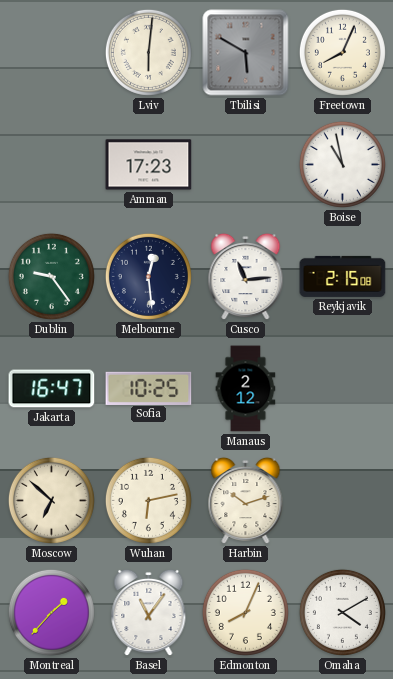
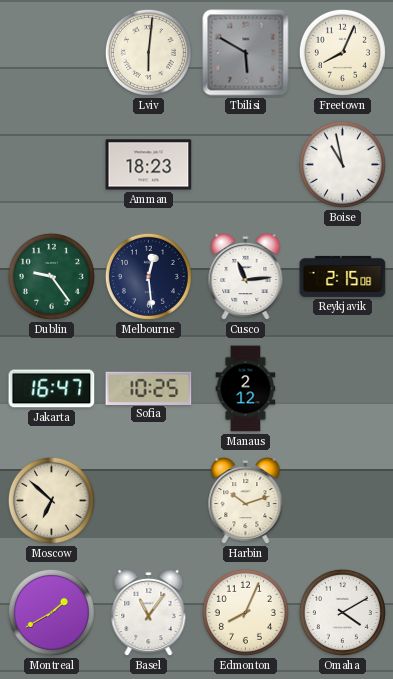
Amman: 17:23 -> 18:23
Wuhan: 6:13 -> none
Montreal: 1:37 -> 1:40
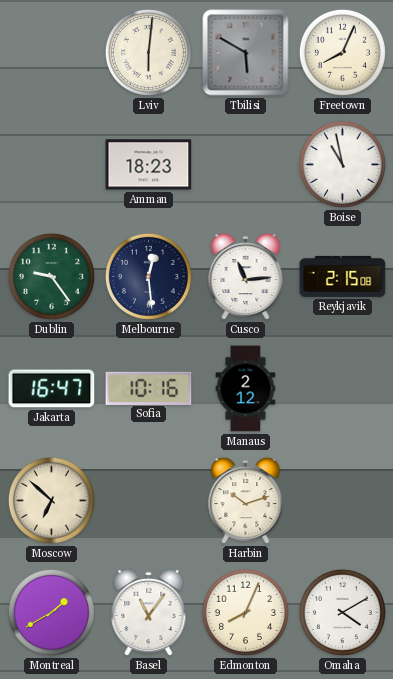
Sofia: 10:25 -> 10:16
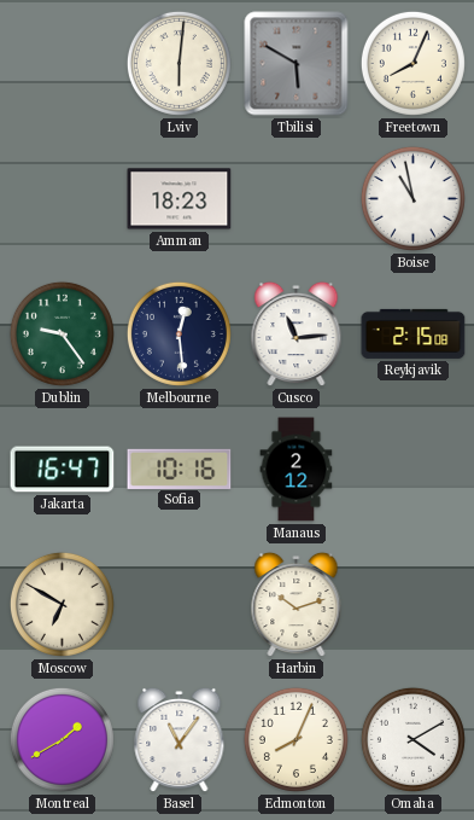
Moscow: 6:52 -> 6:50
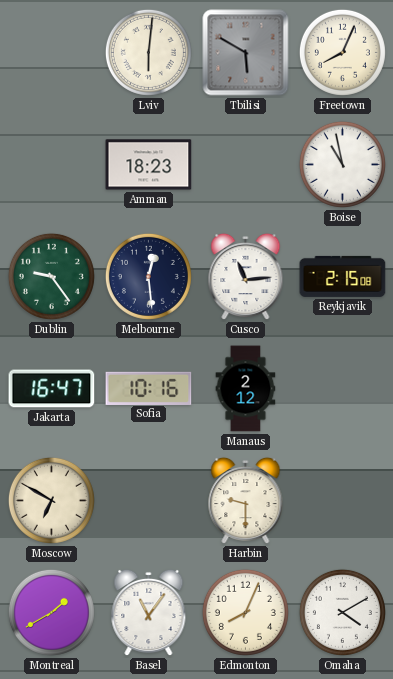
Harbin: 10:12 -> 9:30
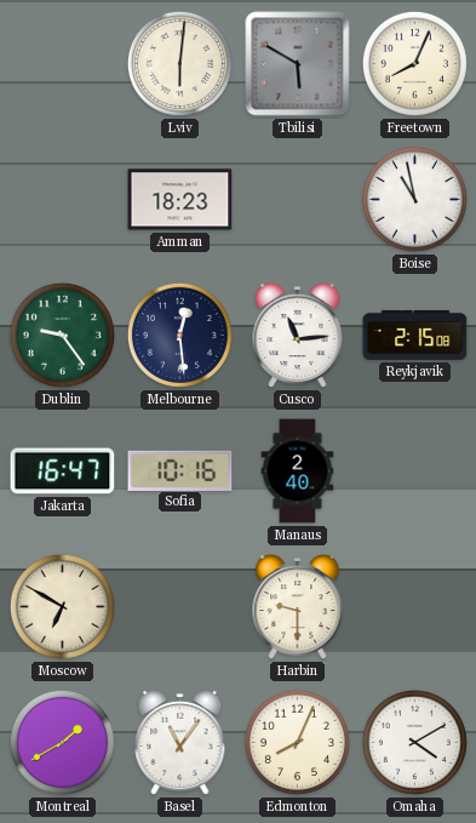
Manaus: 2:12 -> 2:40
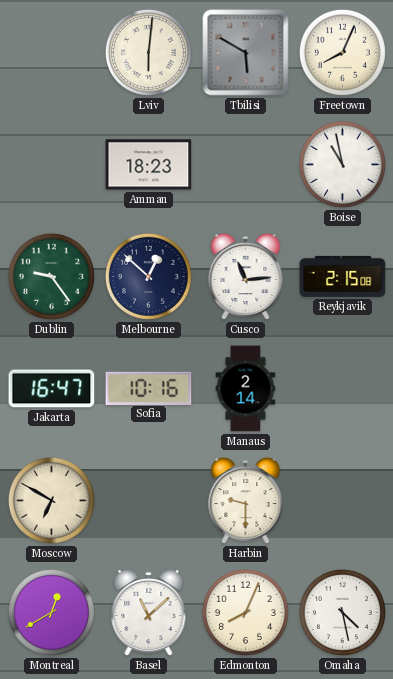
Melbourne: 12:29 -> 12:52
Manaus: 2:40 -> 2:14
Montreal: 1:40 -> 12:40
Basel: 11:06 -> 11:08
Omaha: 4:10 -> 4:28
